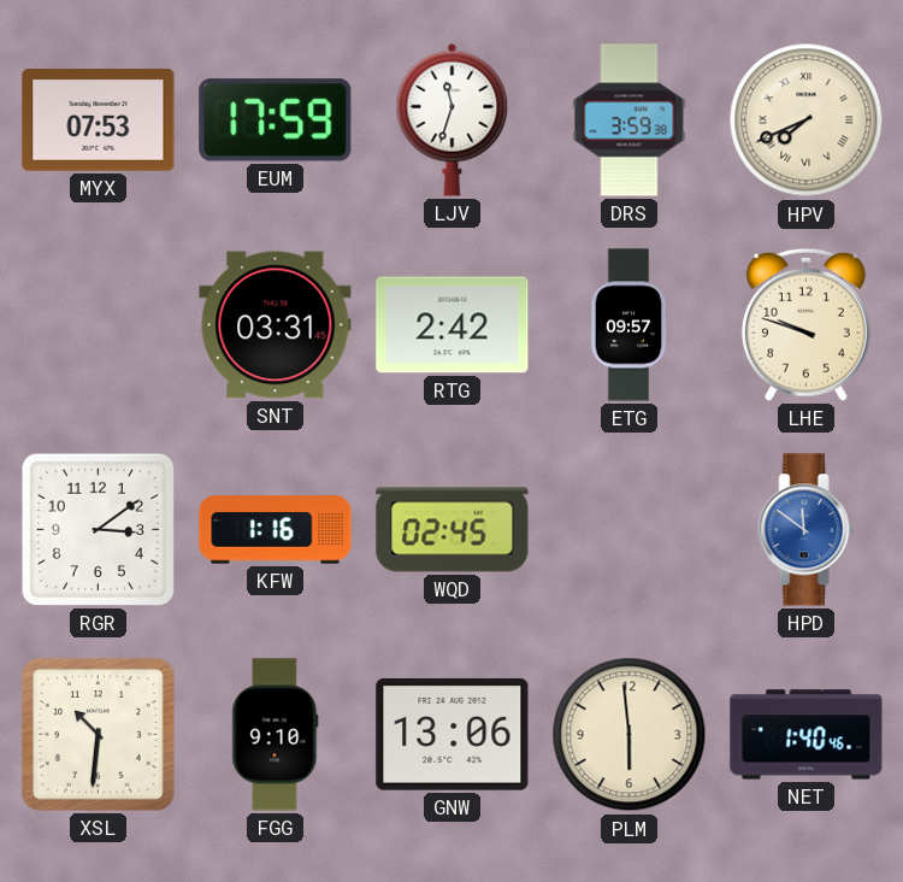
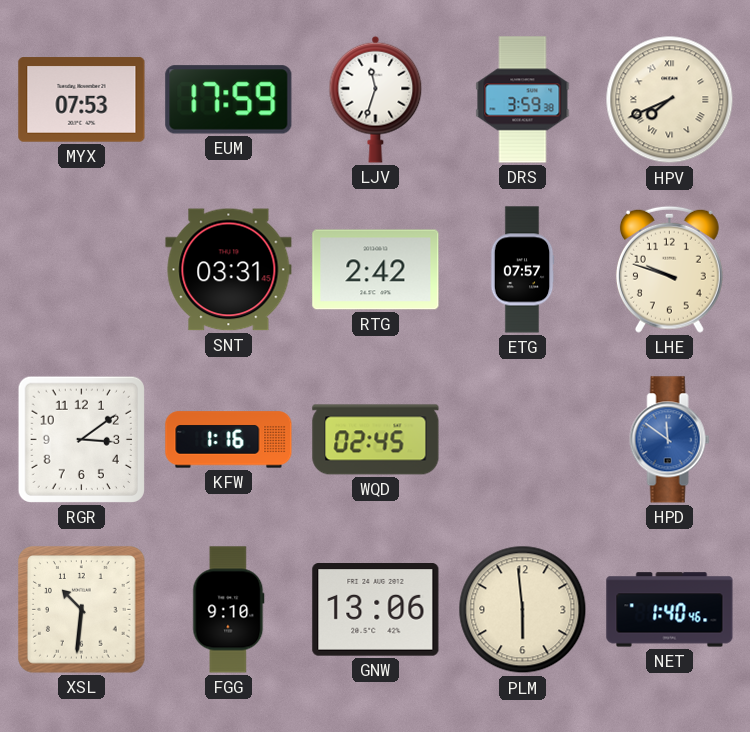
ETG: 09:57 -> 07:57
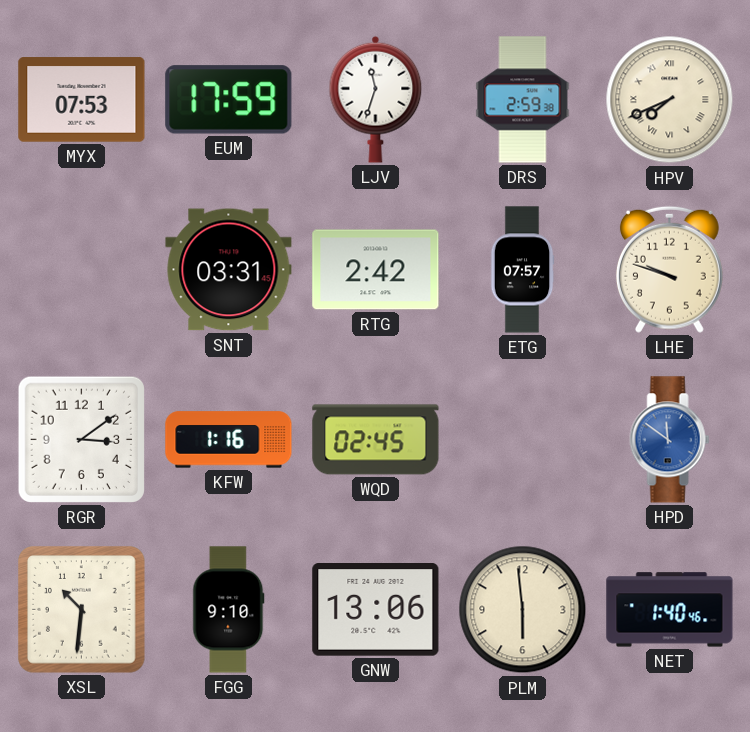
DRS: 3:59 -> 2:59
